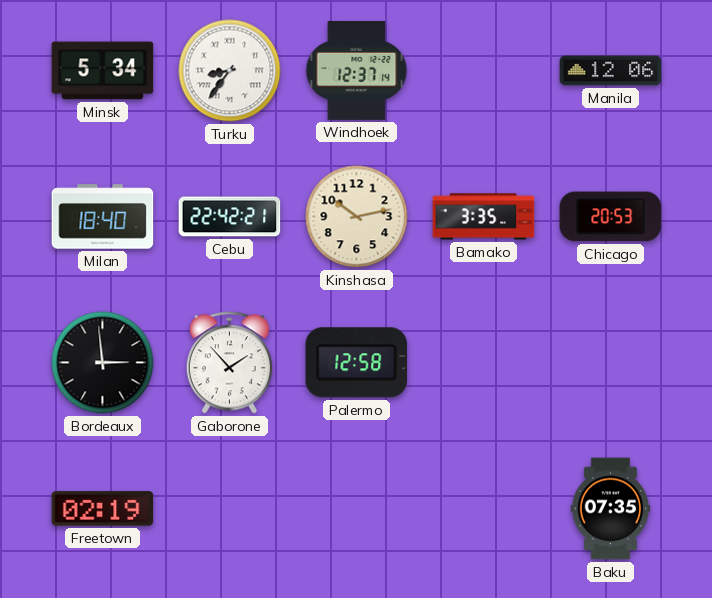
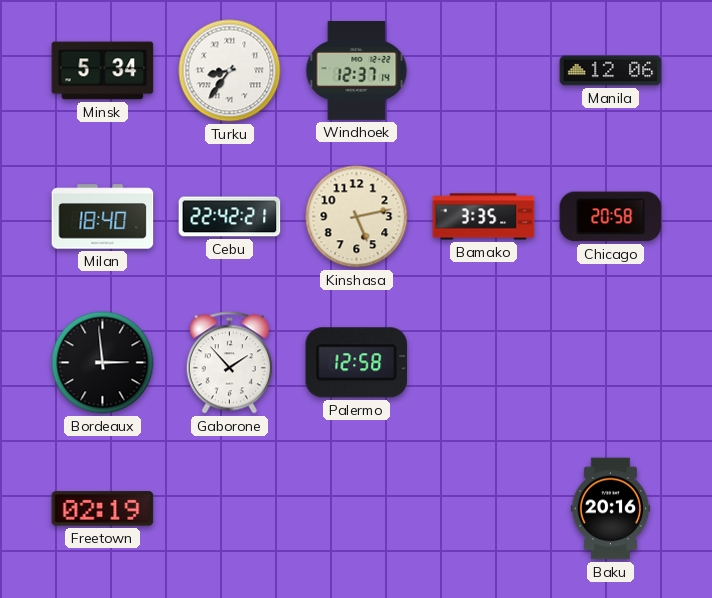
Kinshasa: 10:13 -> 5:13
Chicago: 20:53 -> 20:58
Baku: 07:35 -> 20:16
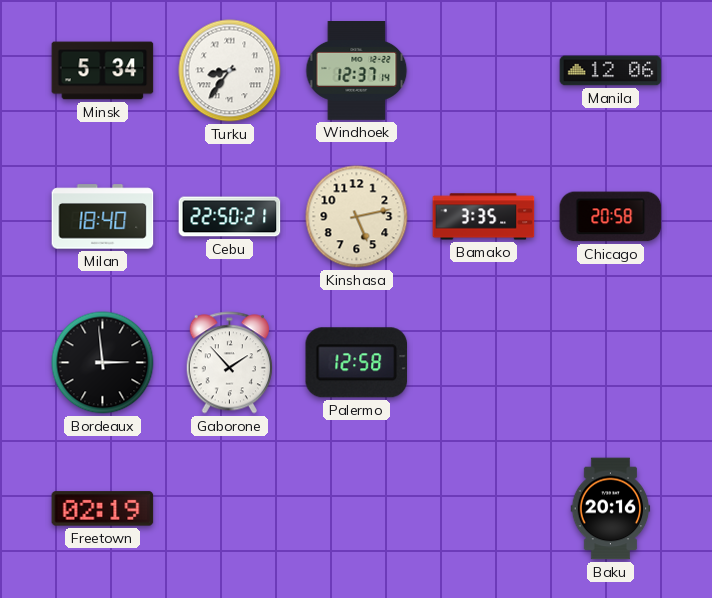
Cebu: 22:42 -> 22:50
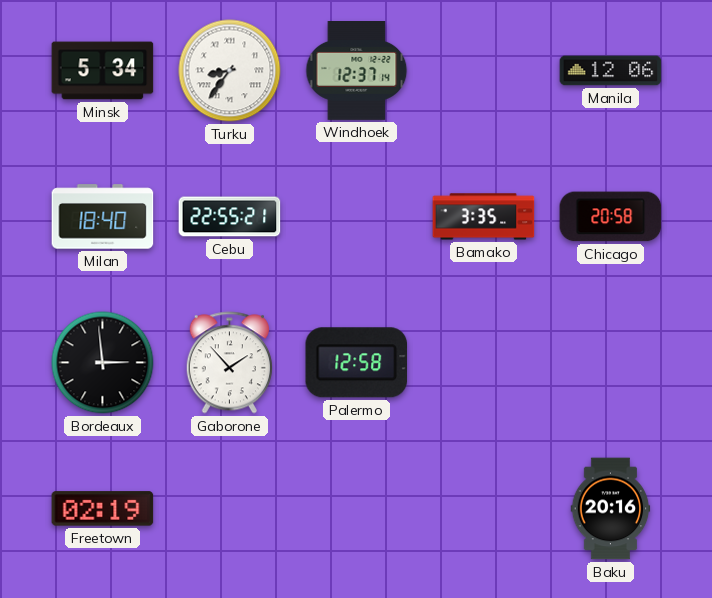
Cebu: 22:50 -> 22:55
Kinshasa: 5:13 -> none
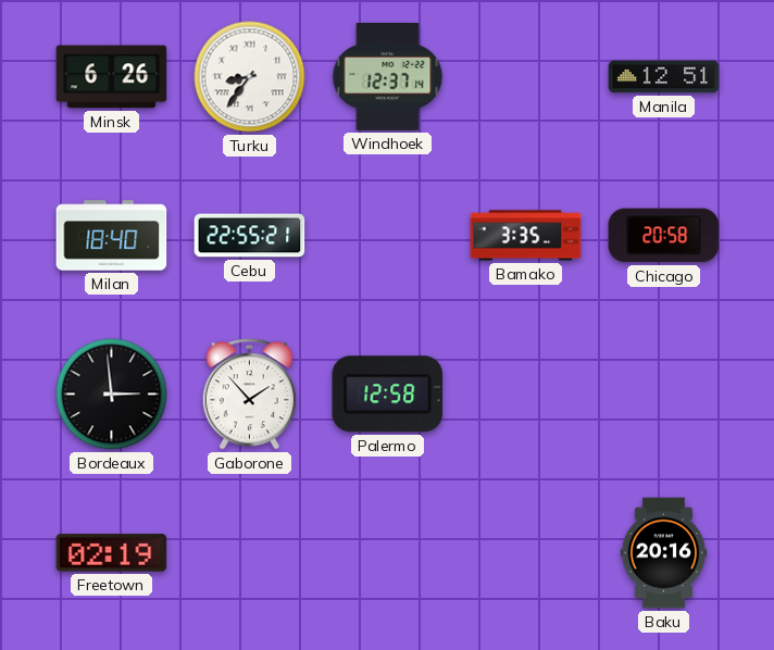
Minsk: 5:34 -> 6:26
Manila: 12:06 -> 12:51
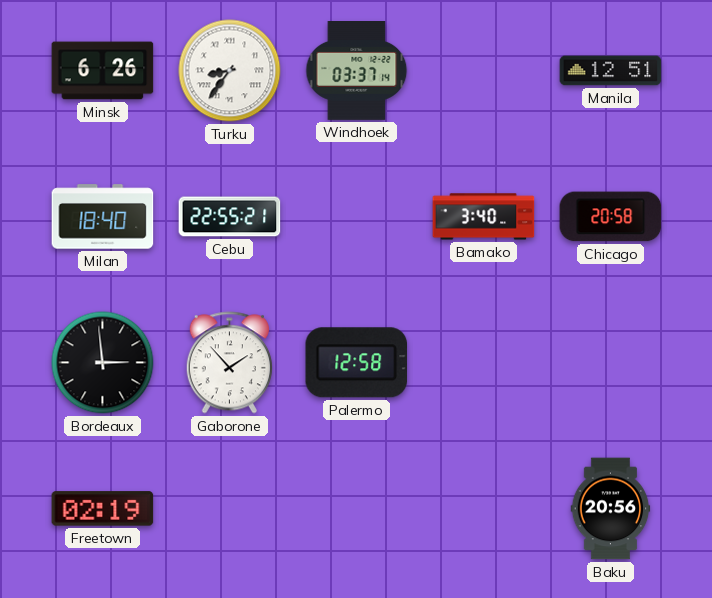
Windhoek: 12:37 -> 03:37
Bamako: 3:35 -> 3:40
Baku: 20:16 -> 20:56
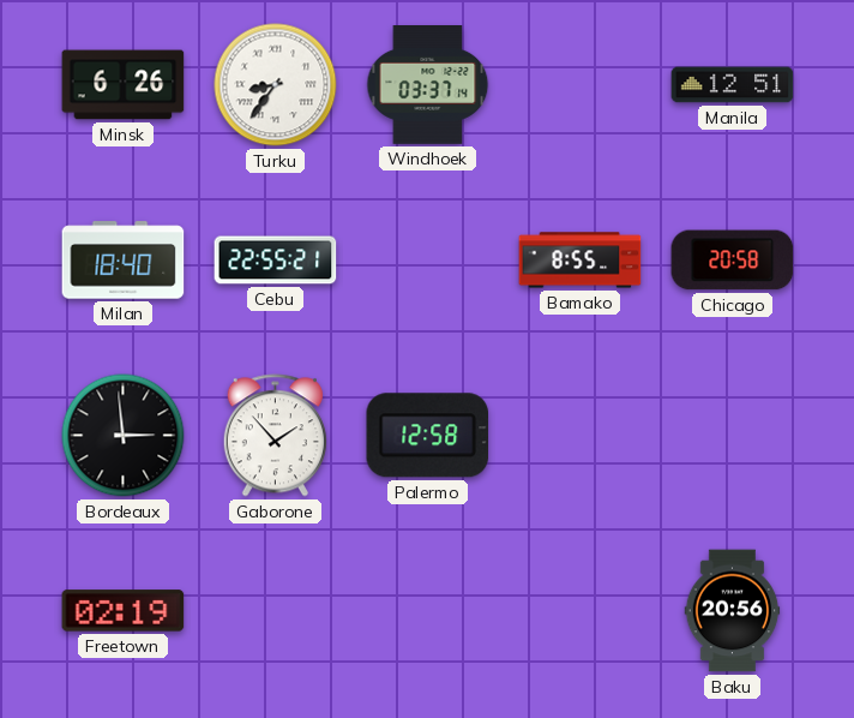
Bamako: 3:40 -> 8:55
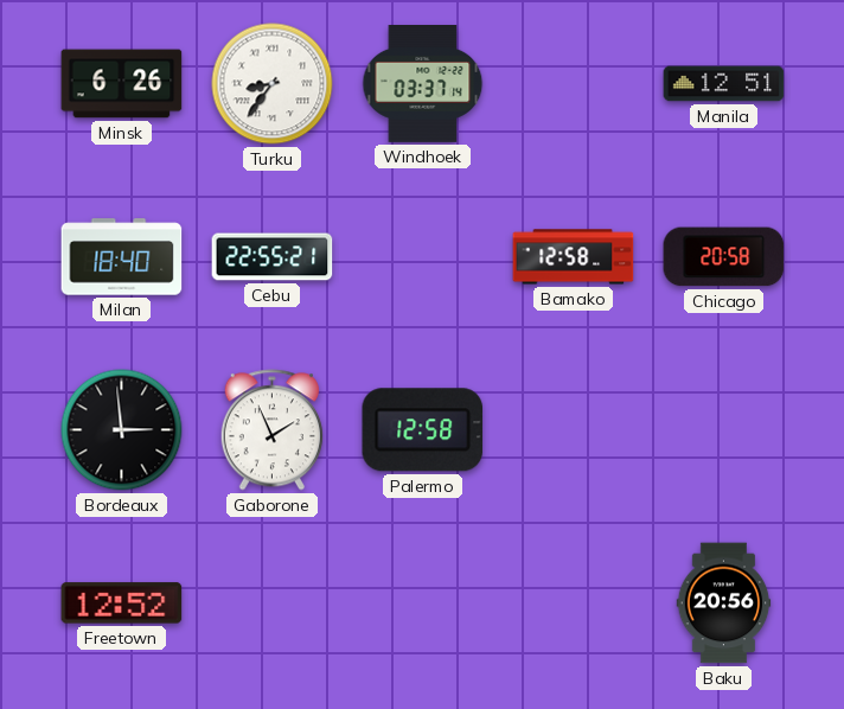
Bamako: 8:55 -> 12:58
Gaborone: 1:53 -> 1:56
Freetown: 02:19 -> 12:52
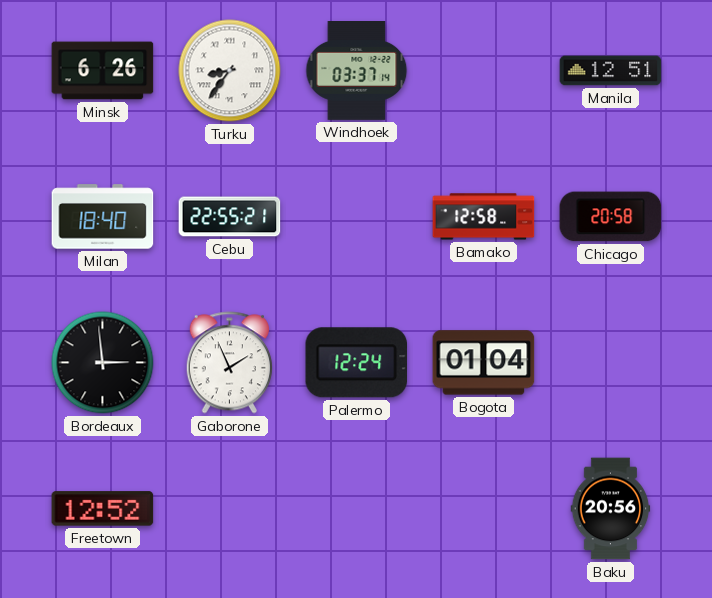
Palermo: 12:58 -> 12:24
Bogota: none -> 01:04
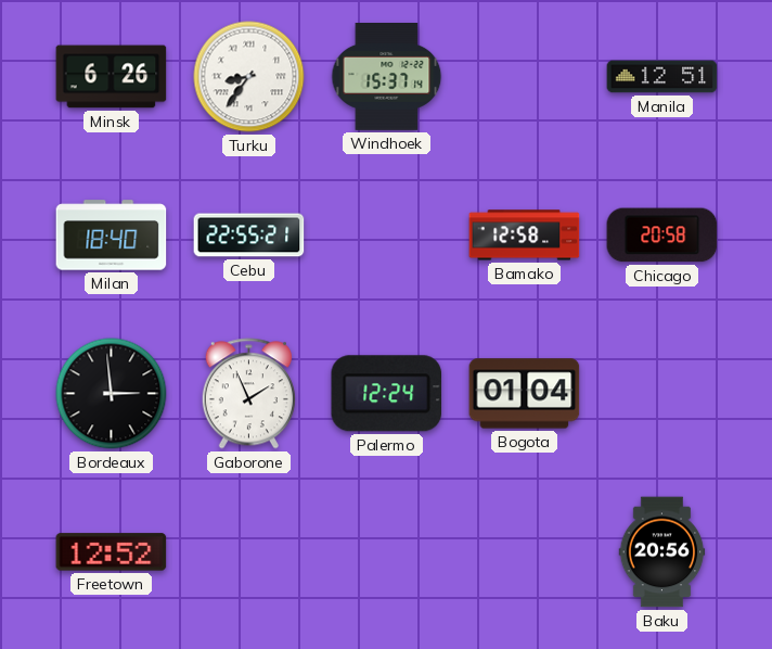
Windhoek: 03:37 -> 15:37
